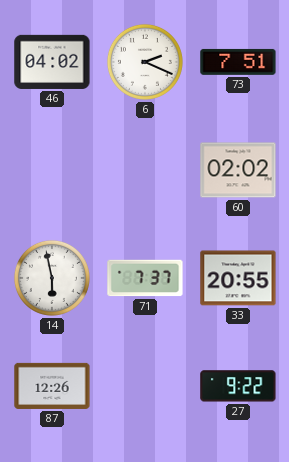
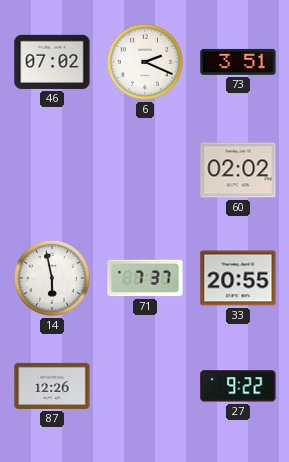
46: 04:02 -> 07:02
73: 7:51 -> 3:51
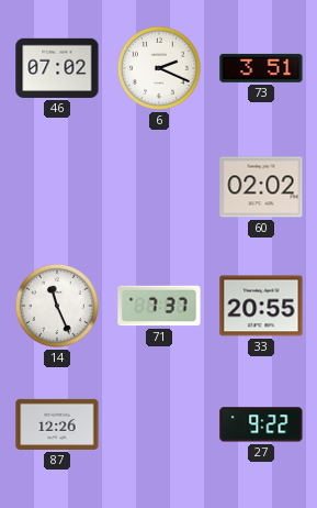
14: 5:58 -> 11:26
